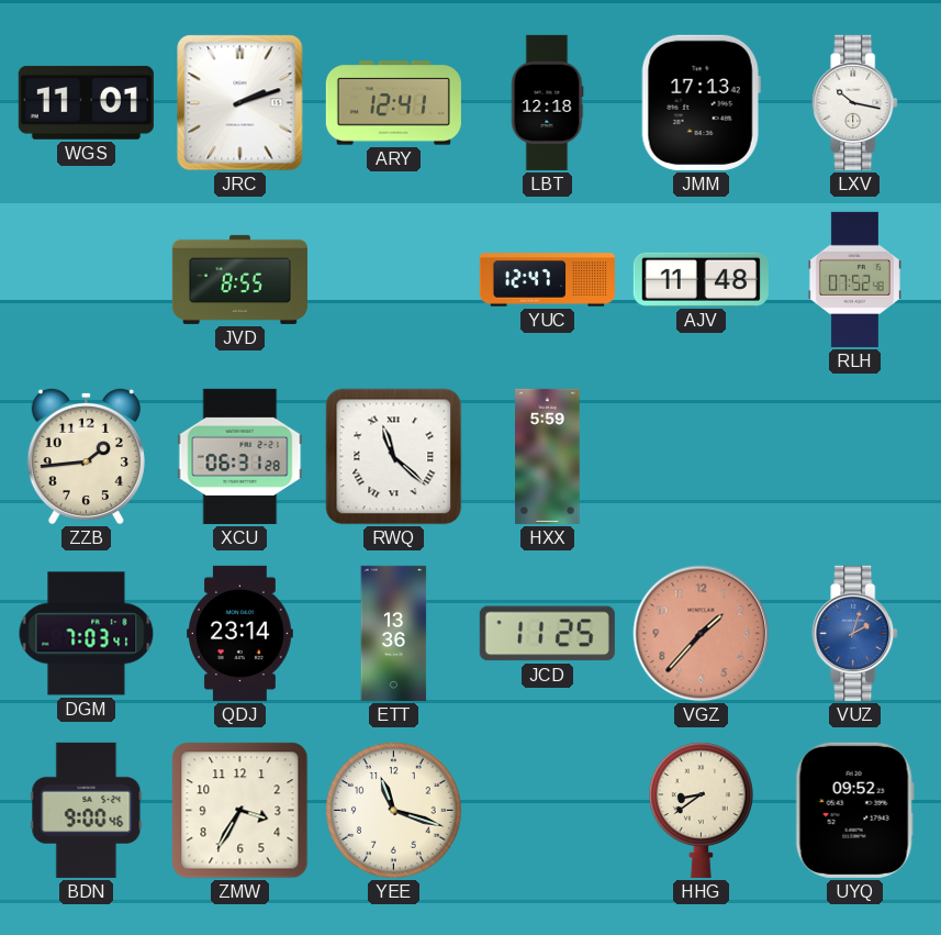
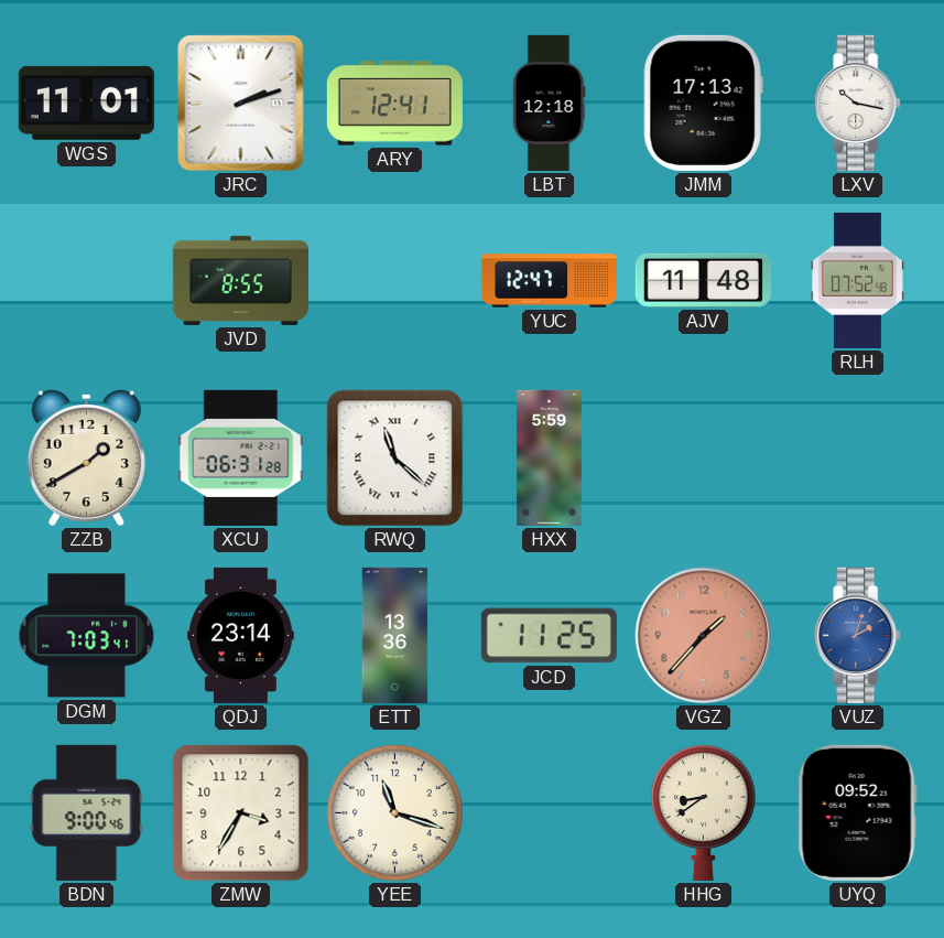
ZZB: 1:44 -> 1:40
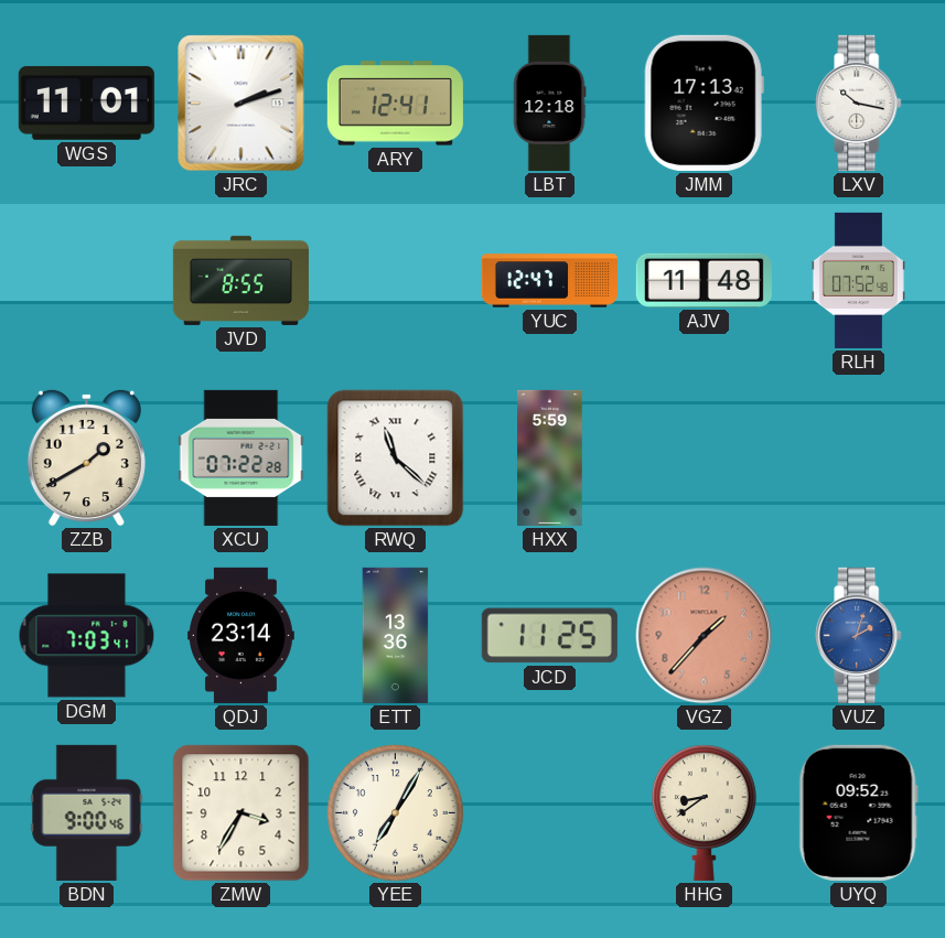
XCU: 06:31 -> 07:22
YEE: 11:18 -> 7:05
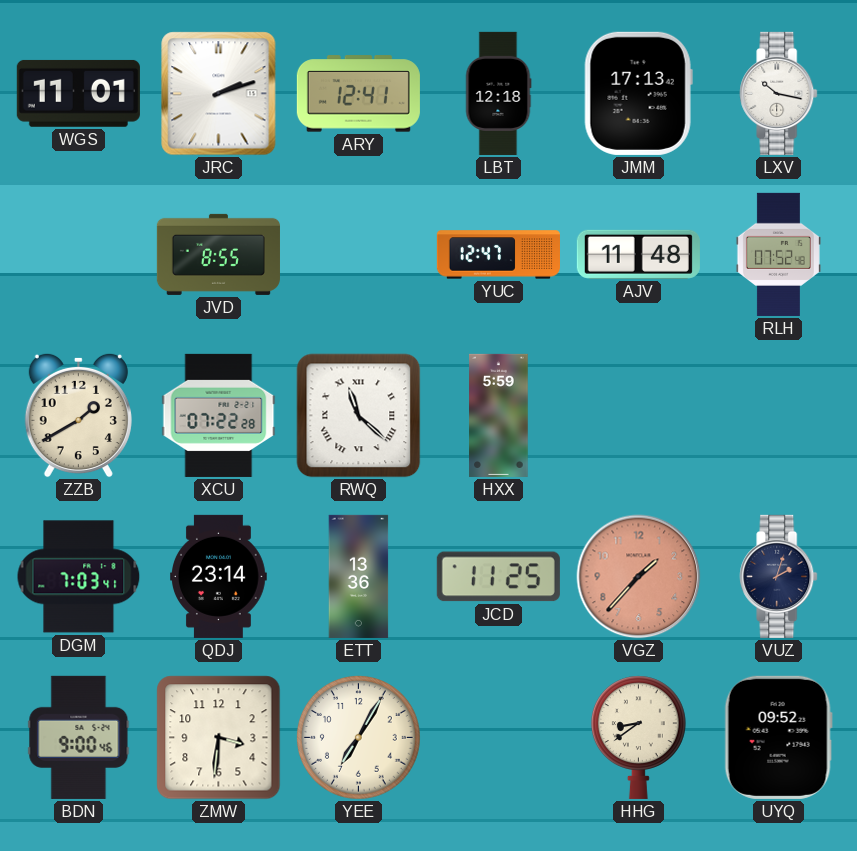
VUZ dial: blue -> navy
ZMW: 3:35 -> 3:31
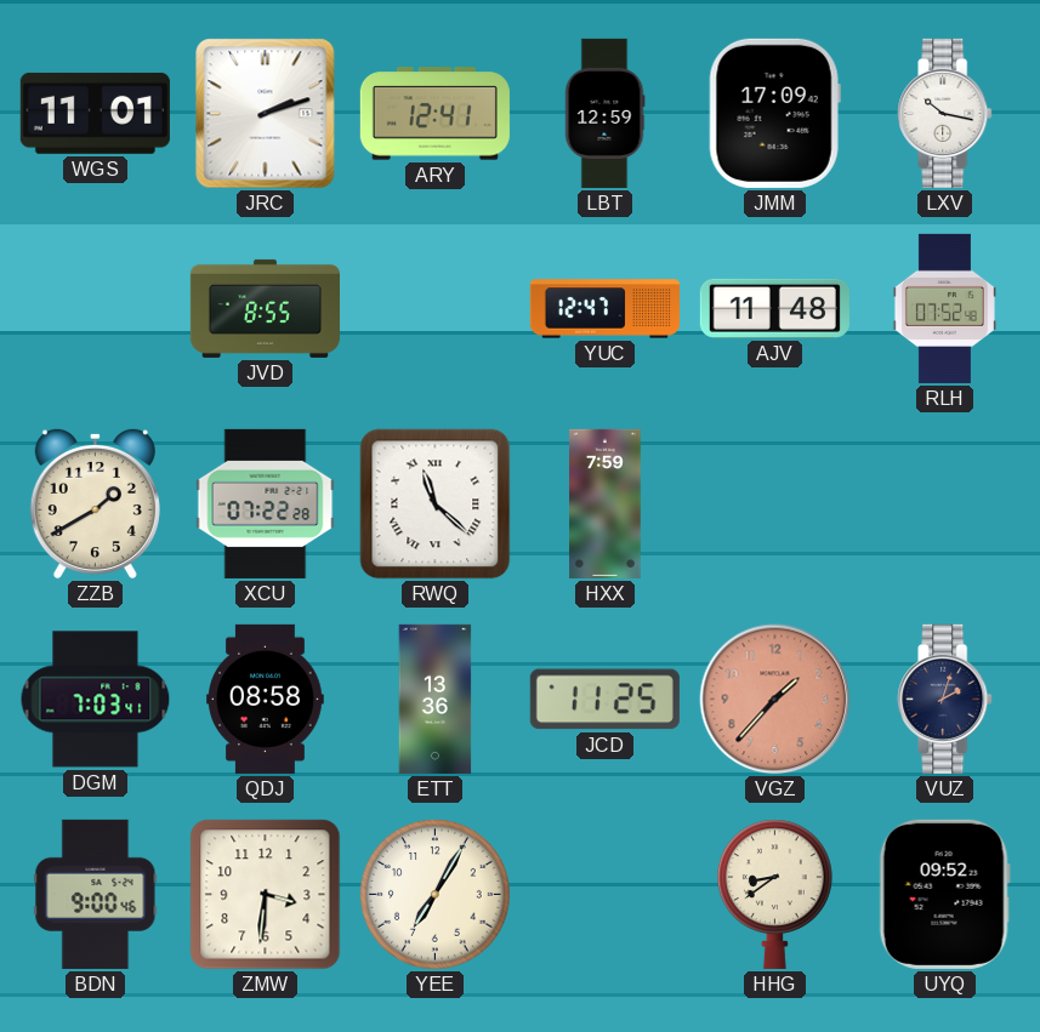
LBT: 12:18 -> 12:59
JMM: 17:13 -> 17:09
HXX: 5:59 -> 7:59
QDJ: 23:14 -> 08:58
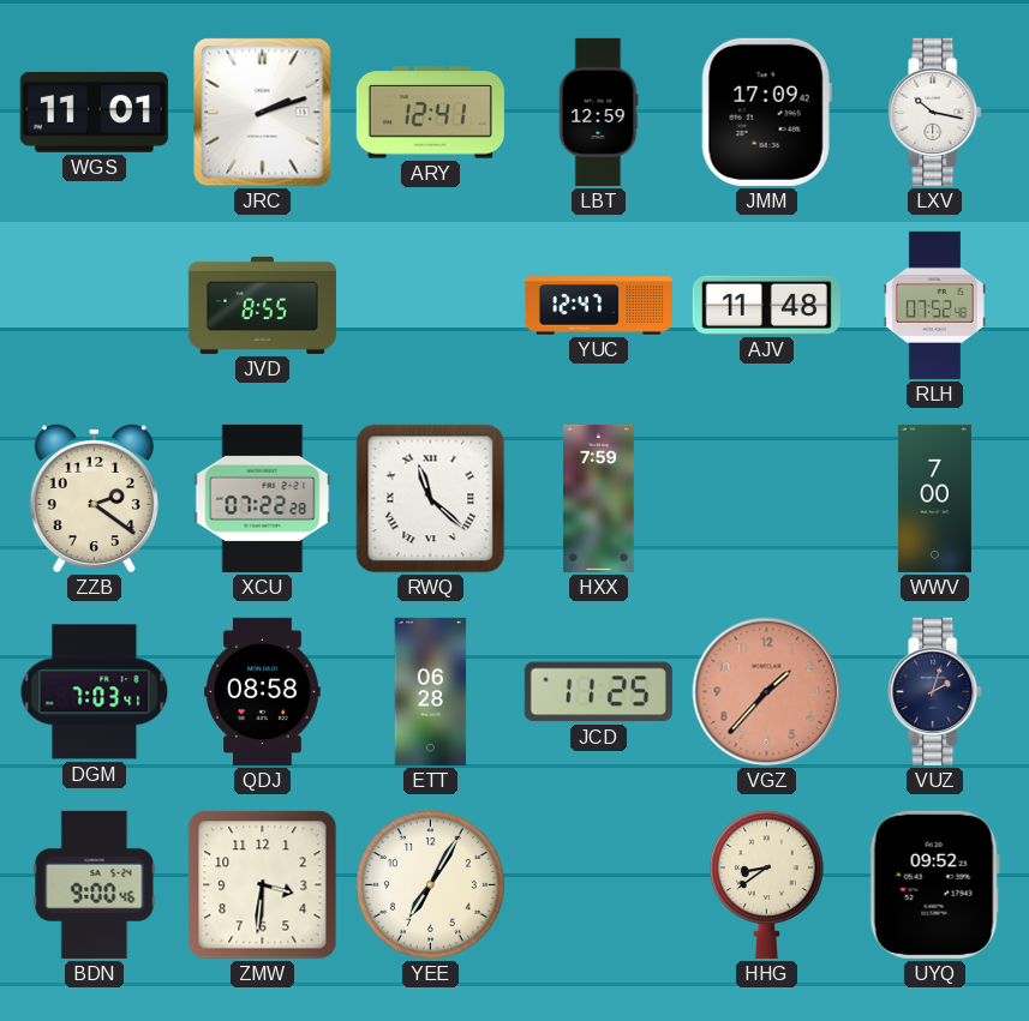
ZZB: 1:40 -> 2:21
WWV: none -> 7:00
ETT: 13:36 -> 06:28
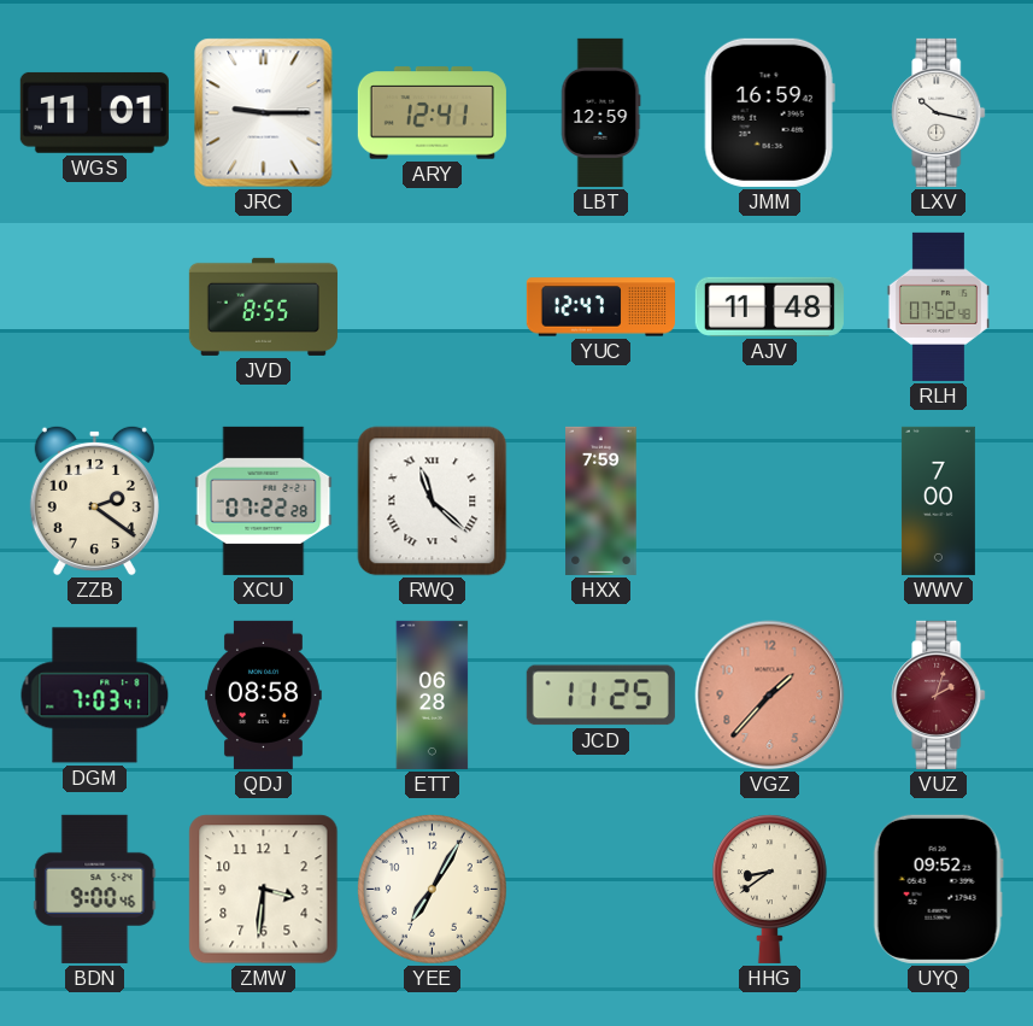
JRC: 2:12 -> 9:15
JMM: 17:09 -> 16:59
VUZ dial: navy -> burgundy
